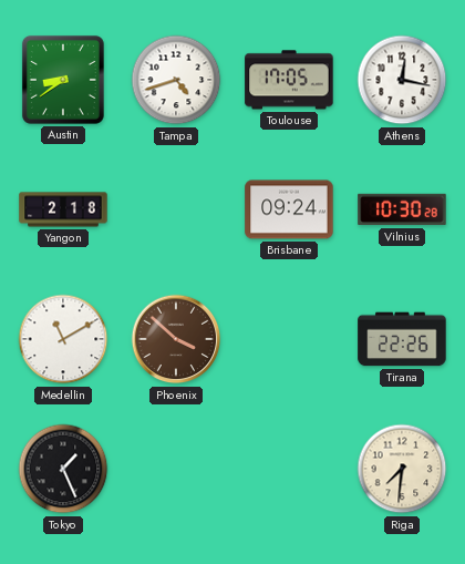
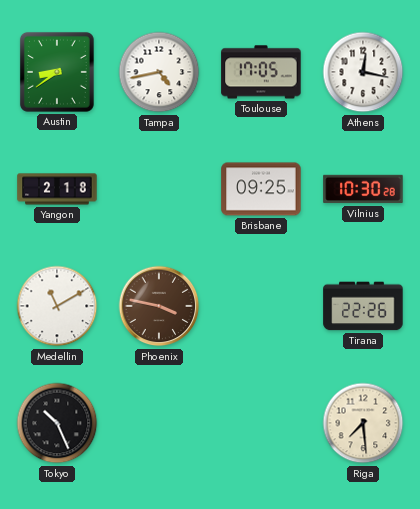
Tampa: 4:42 -> 4:43
Brisbane: 09:24 -> 09:25
Phoenix: 3:52 -> 3:47
Tokyo: 1:26 -> 10:26
Riga: 7:31 -> 7:29
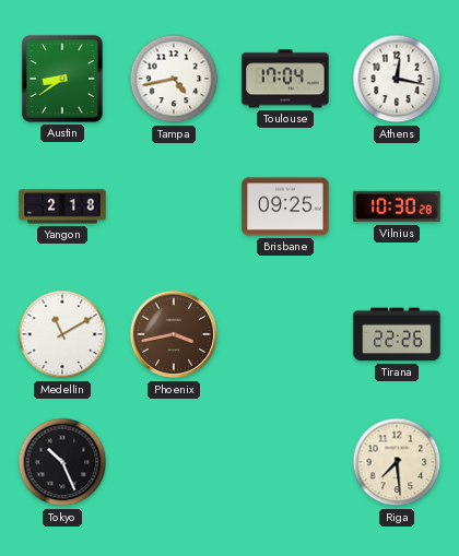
Toulouse: 17:05 -> 17:04
Phoenix: 3:47 -> 3:43
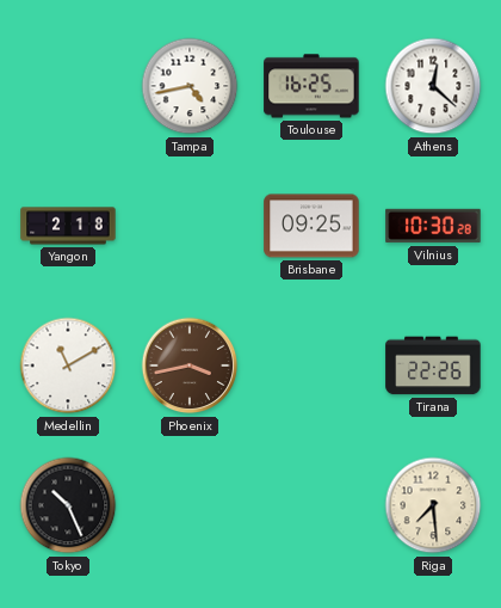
Austin: 8:39 -> none
Toulouse: 17:04 -> 16:25
Athens: 12:17 -> 12:22
